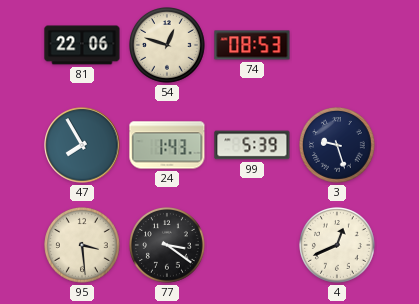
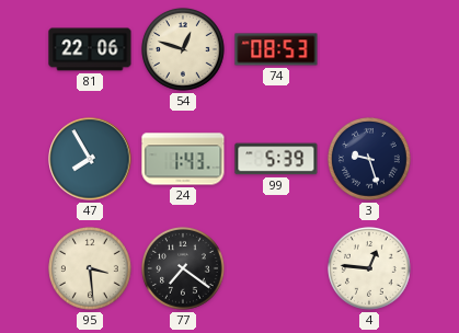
77: 3:21 -> 7:21
4: 12:41 -> 12:46
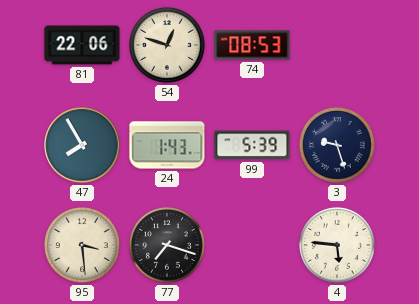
77: 7:21 -> 7:18
4: 12:46 -> 5:46
